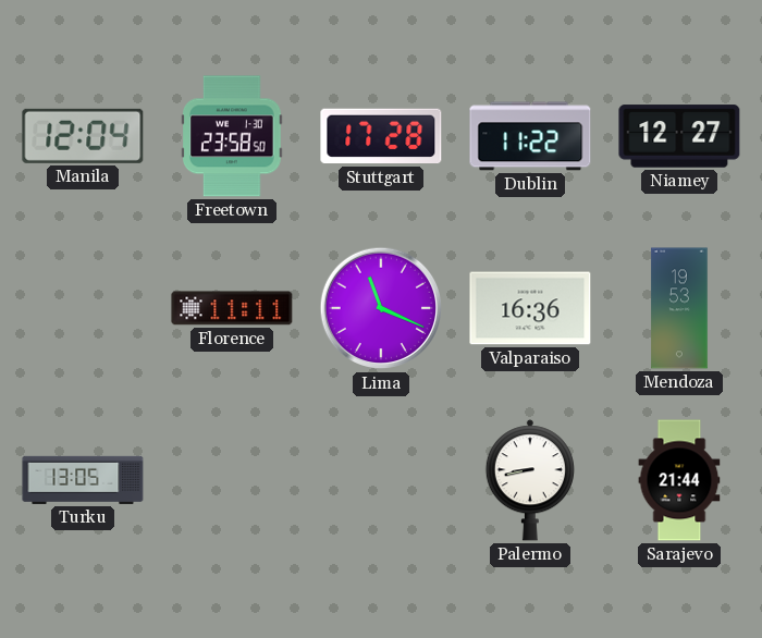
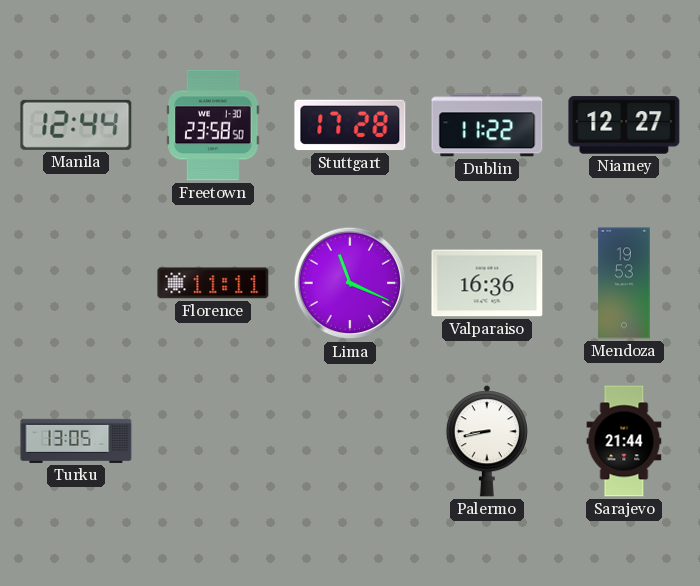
Manila: 12:04 -> 12:44
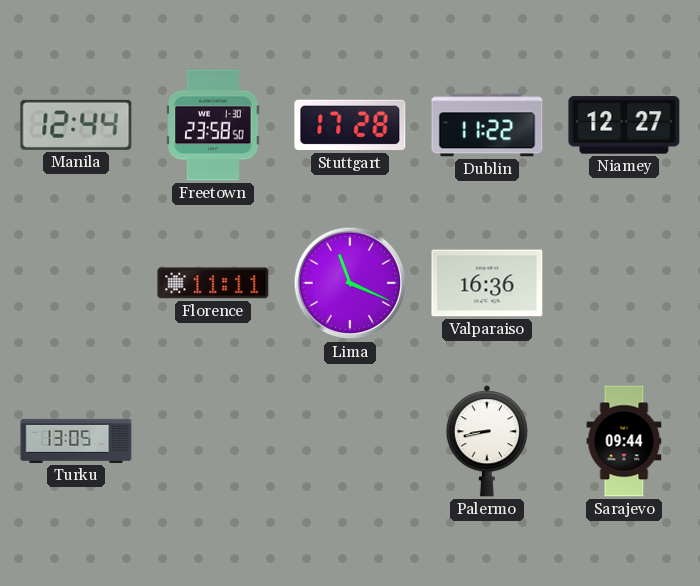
Mendoza: 19:53 -> none
Sarajevo: 21:44 -> 09:44
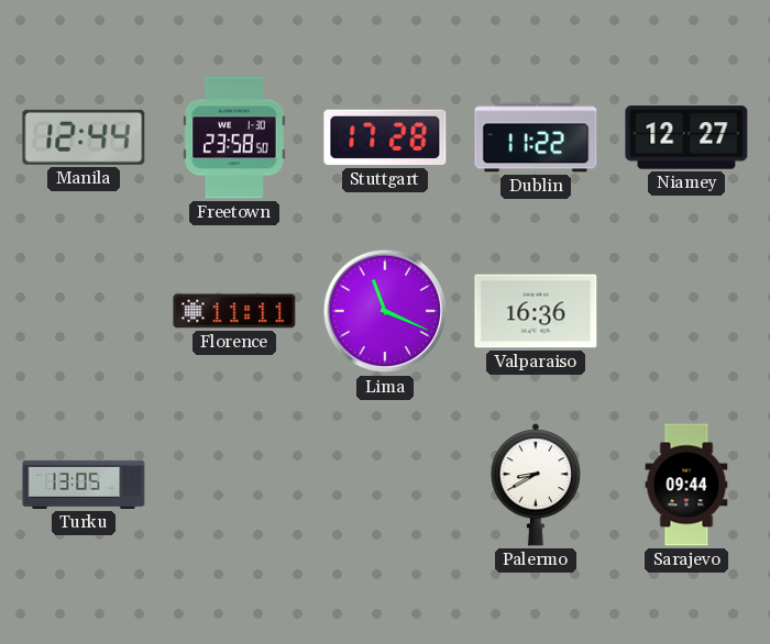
Palermo: 8:43 -> 8:40
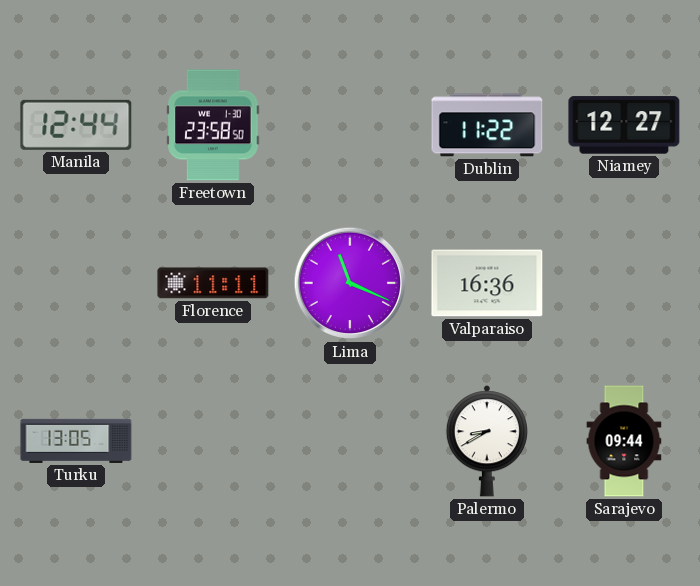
Stuttgart: 17:28 -> none
